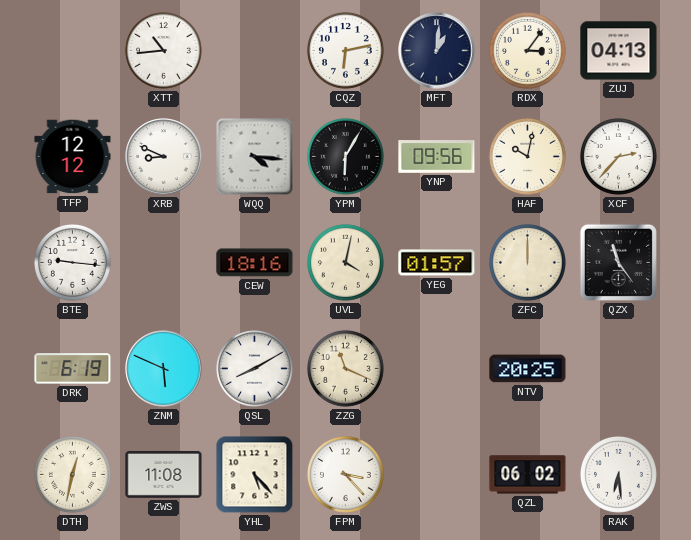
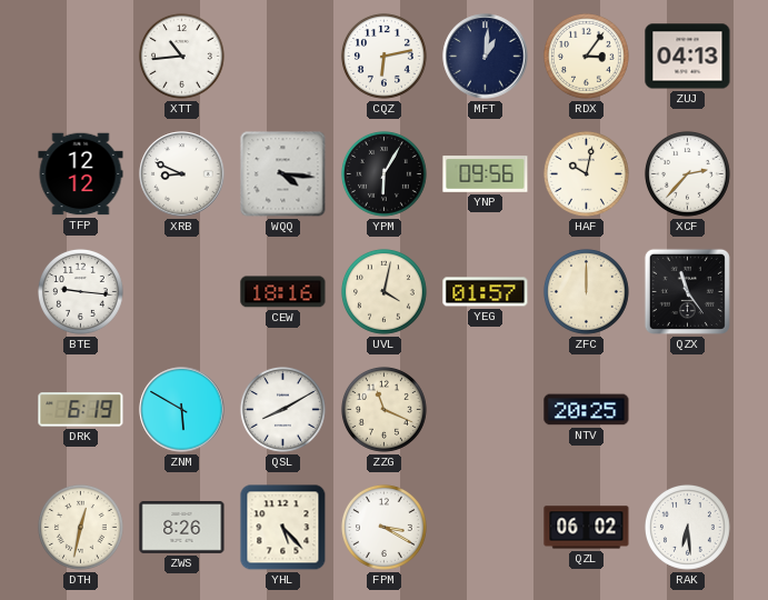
ZNM: 5:49 -> 5:50
ZWS: 11:08 -> 8:26
FPM: 3:23 -> 3:20
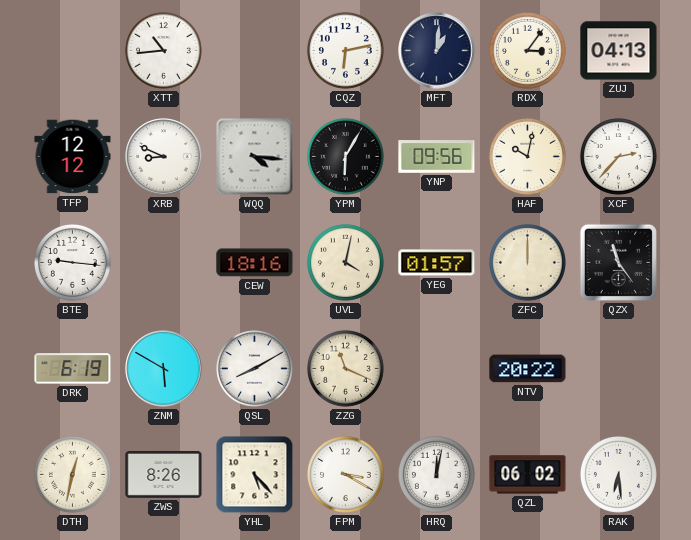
NTV: 20:25 -> 20:22
HRQ: none -> 12:02
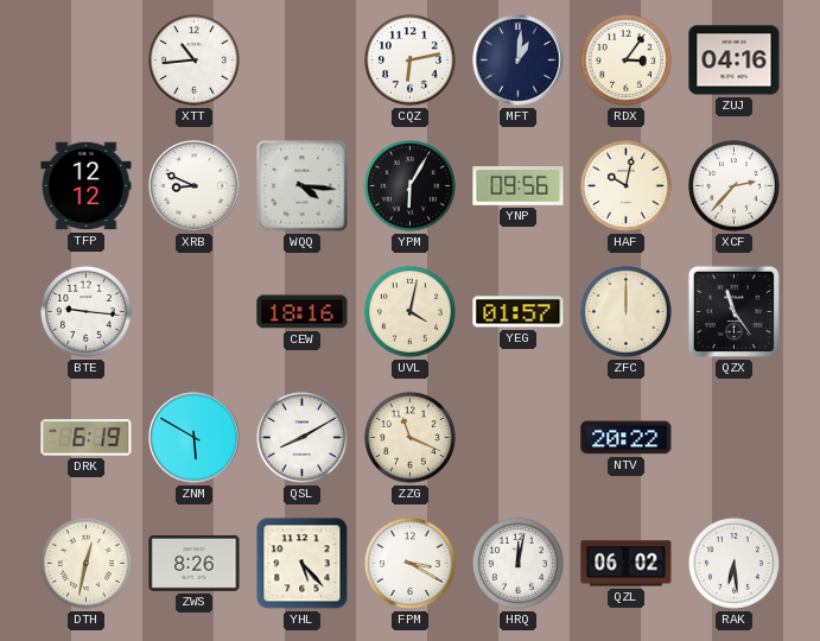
ZUJ: 04:13 -> 04:16
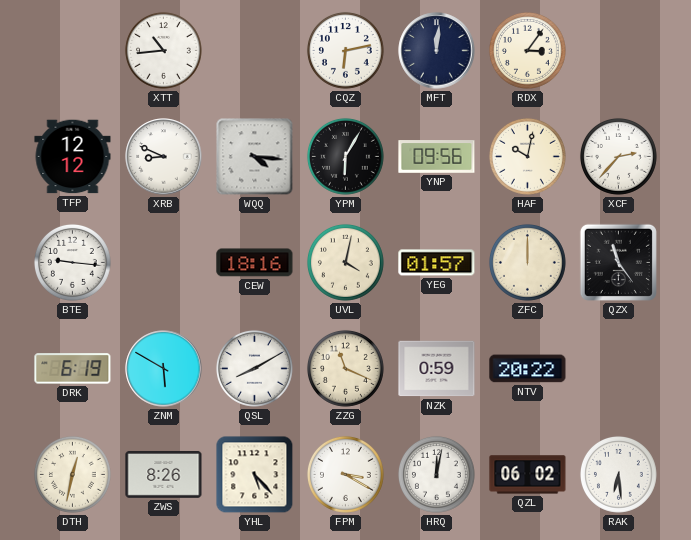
MFT: 1:01 -> 12:01
ZUJ: 04:16 -> none
NZK: none -> 0:59
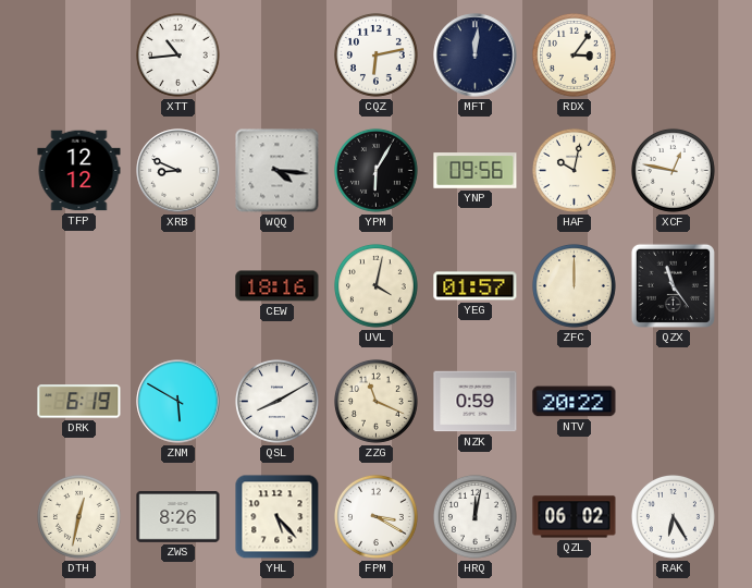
XCF: 2:37 -> 12:47
BTE: 9:16 -> none
RAK: 6:29 -> 6:25
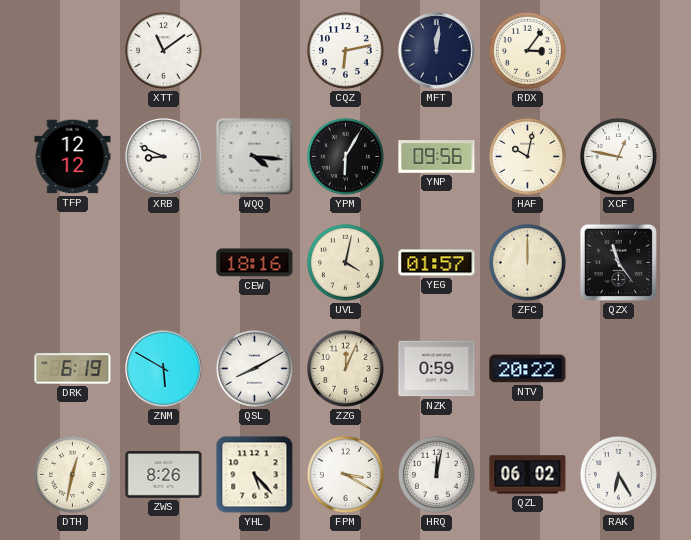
XTT: 10:44 -> 11:09
ZZG: 11:19 -> 12:04
